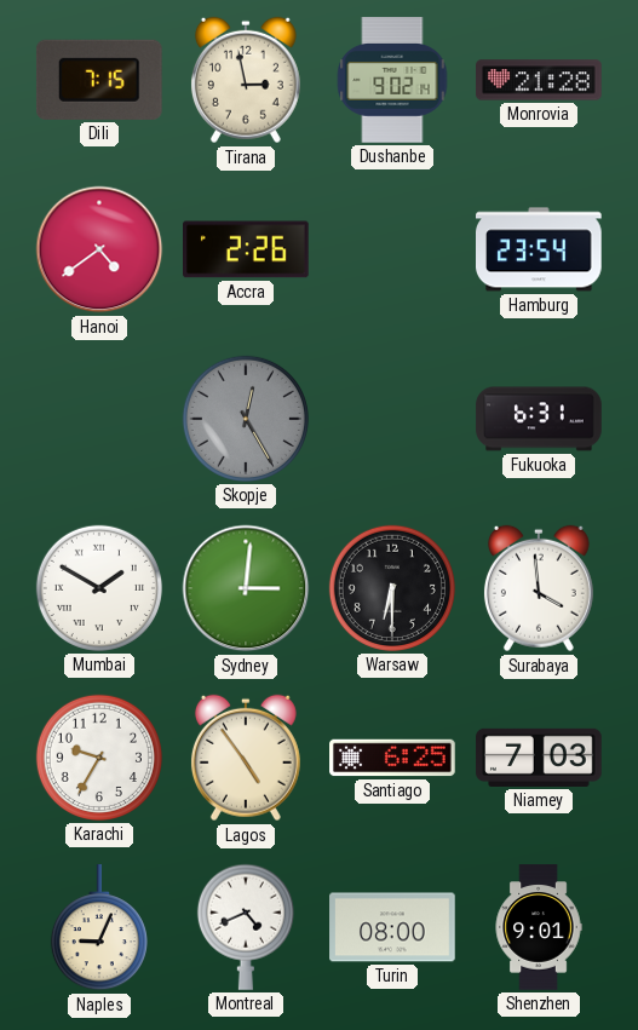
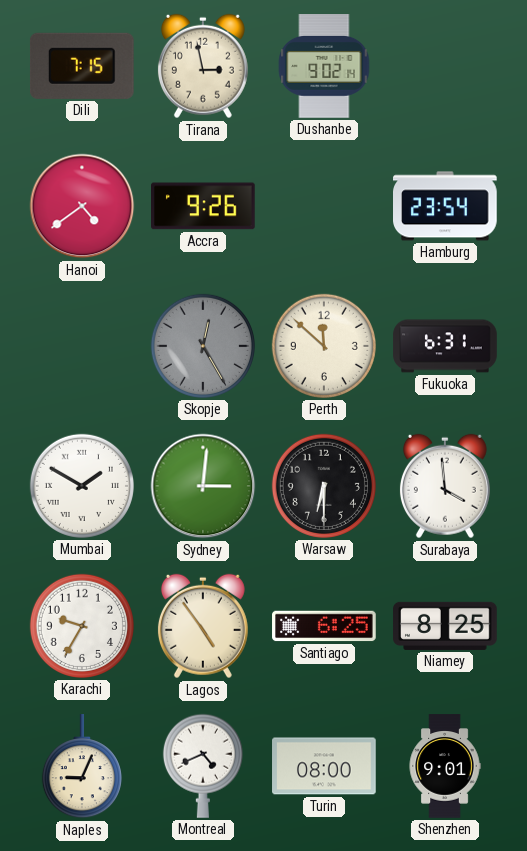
Monrovia: 21:28 -> none
Accra: 2:26 -> 9:26
Perth: none -> 11:52
Niamey: 7:03 -> 8:25
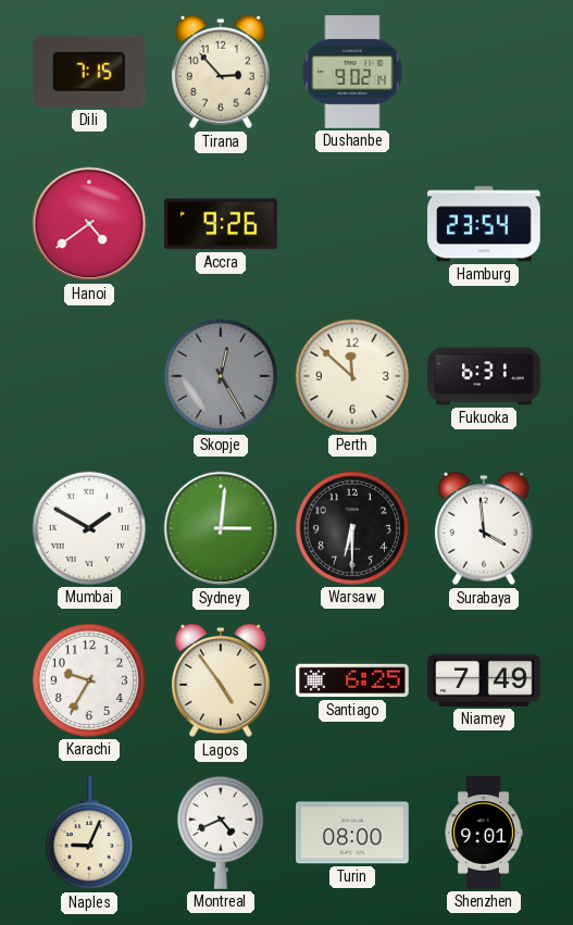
Tirana: 2:58 -> 2:53
Niamey: 8:25 -> 7:49
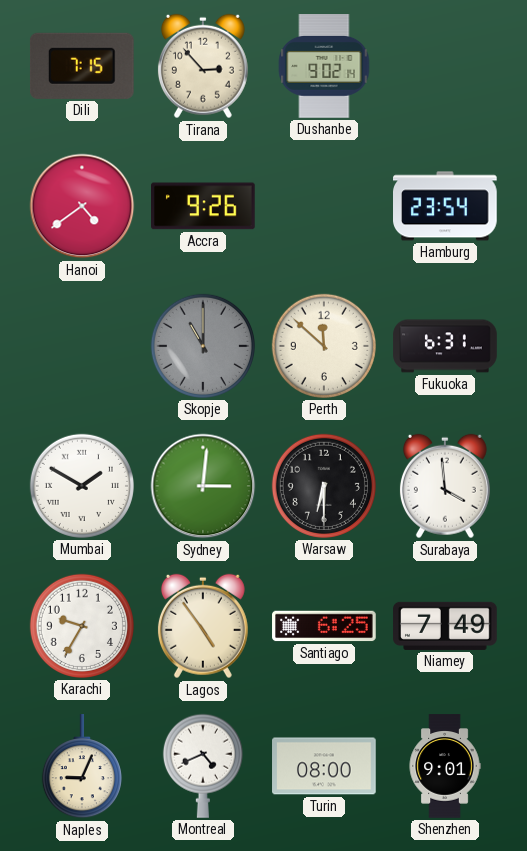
Skopje: 12:25 -> 11:00
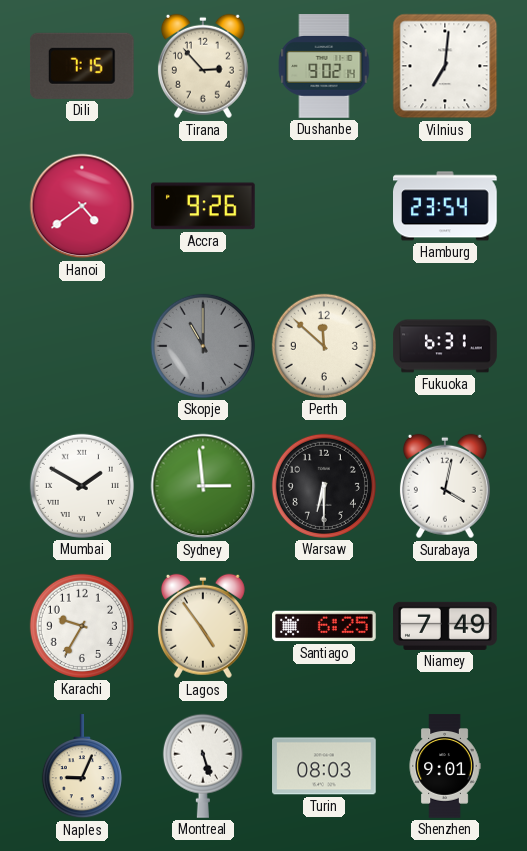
Vilnius: none -> 7:01
Sydney: 3:01 -> 2:59
Surabaya: 3:59 -> 4:02
Montreal: 4:41 -> 5:27
Turin: 08:00 -> 08:03
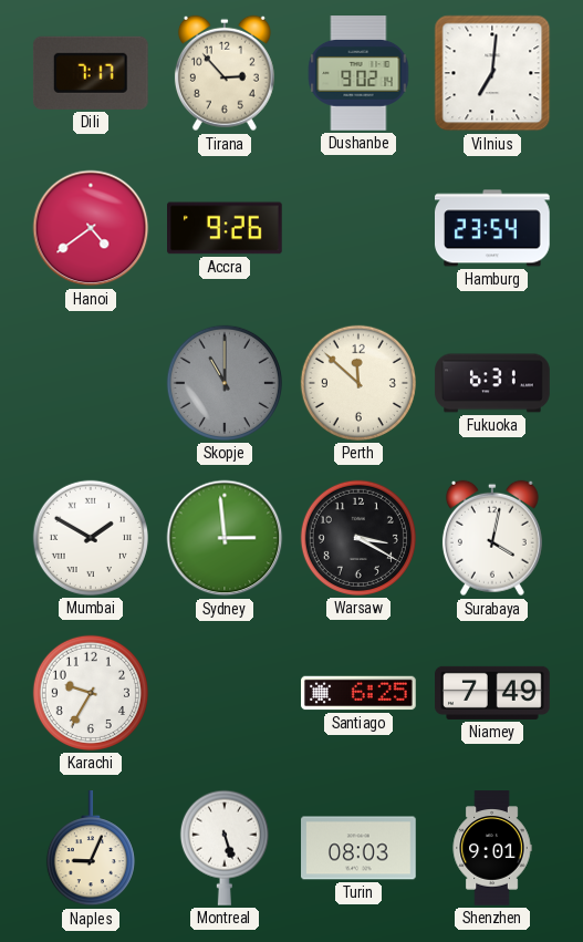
Dili: 7:15 -> 7:17
Warsaw: 6:30 -> 3:20
Lagos: 4:54 -> none
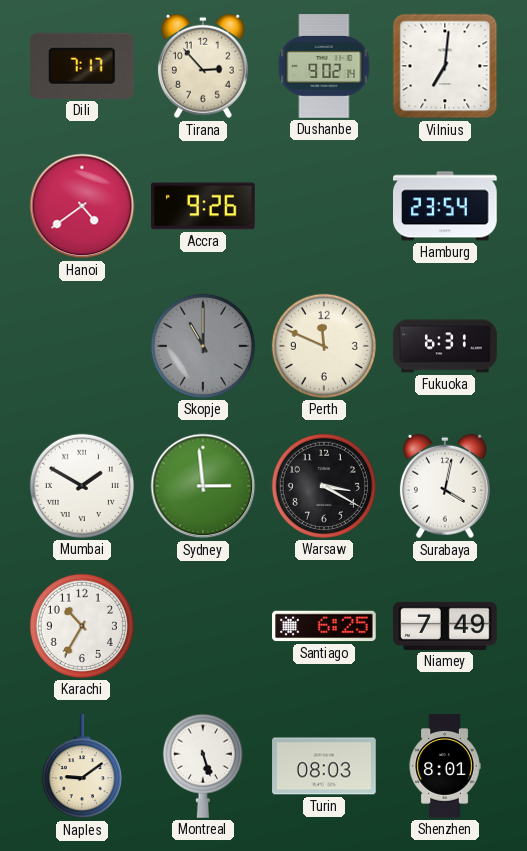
Perth: 11:52 -> 11:49
Karachi: 9:35 -> 10:35
Naples: 9:04 -> 9:09
Shenzhen: 9:01 -> 8:01
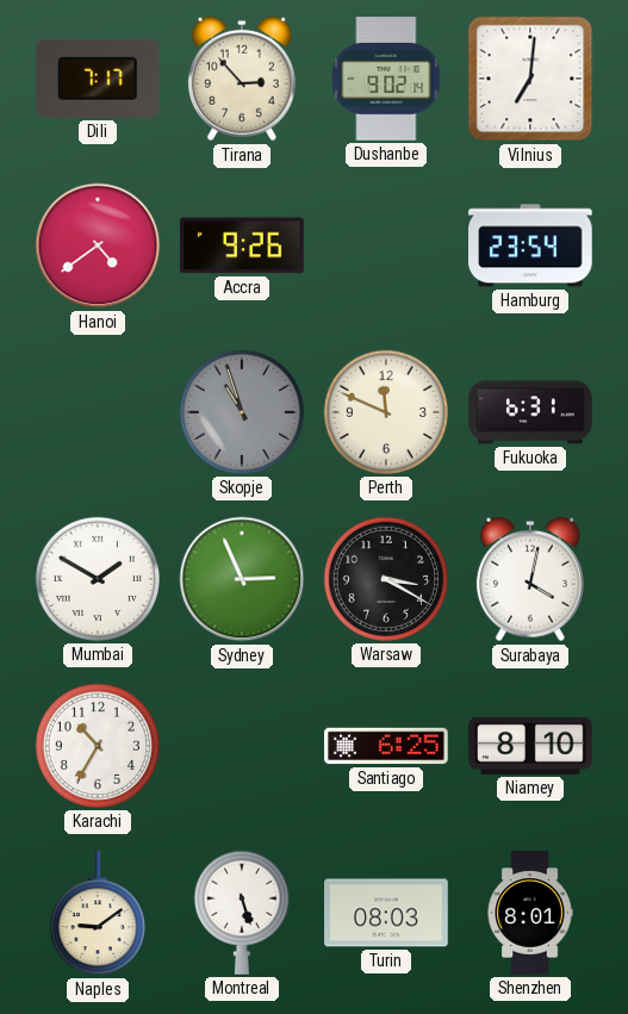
Skopje: 11:00 -> 10:57
Sydney: 2:59 -> 2:56
Niamey: 7:49 -> 8:10
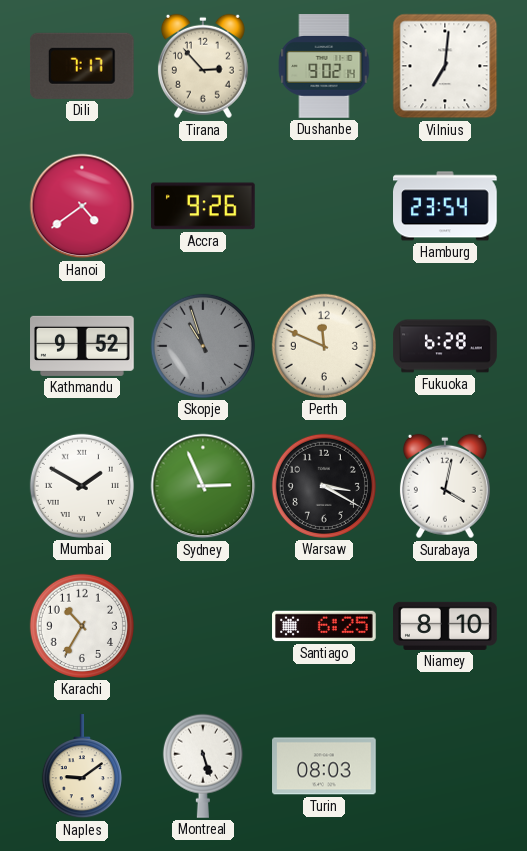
Kathmandu: none -> 9:52
Fukuoka: 6:31 -> 6:28
Shenzhen: 8:01 -> none
